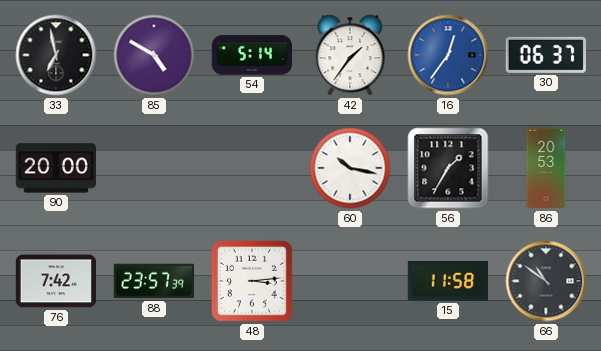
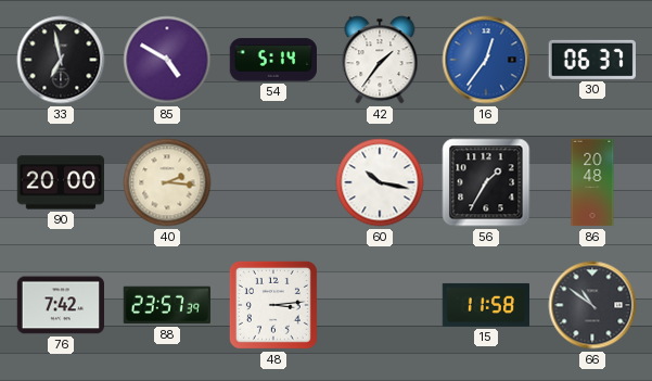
40: none -> 2:16
86: 20:53 -> 20:48
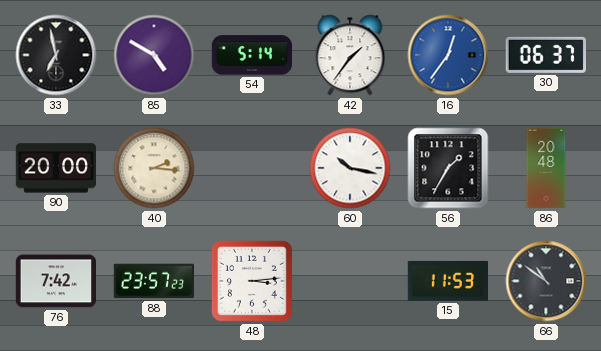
88: 23:57:39 -> 23:57:23
15: 11:58 -> 11:53
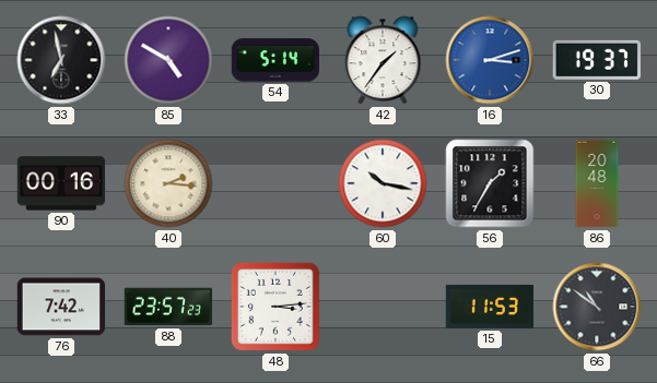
16: 12:36 -> 3:12
30: 06:37 -> 19:37
90: 20:00 -> 00:16
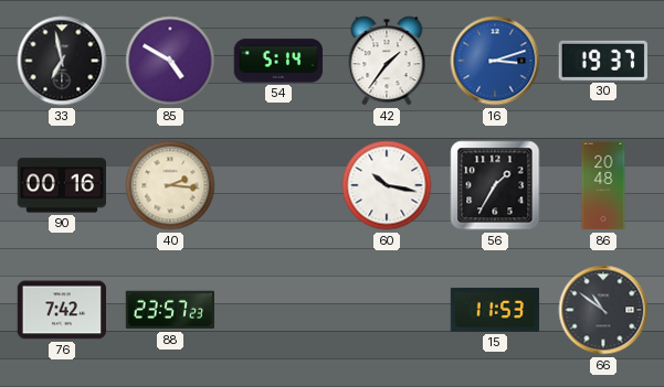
48: 3:14 -> none
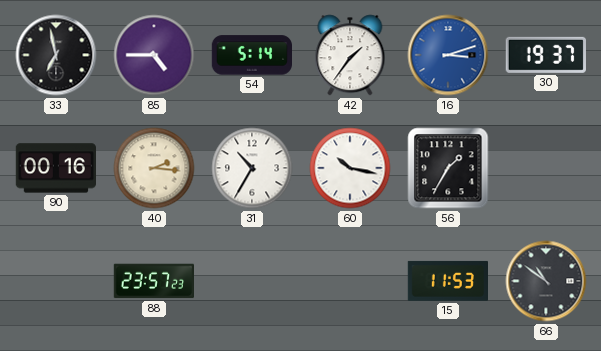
85: 4:50 -> 4:45
31: none -> 10:35
86: 20:48 -> none
76: 7:42 -> none
